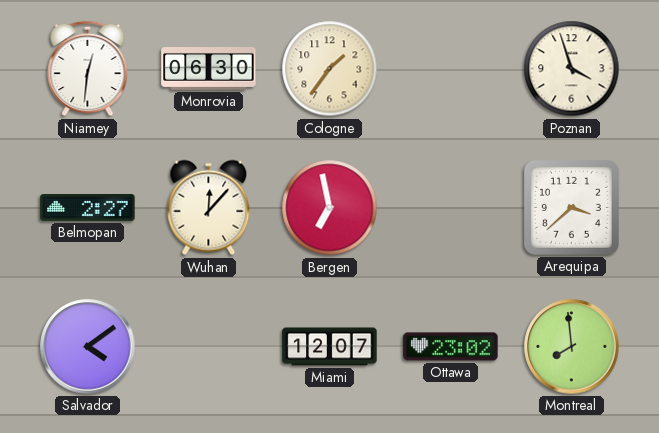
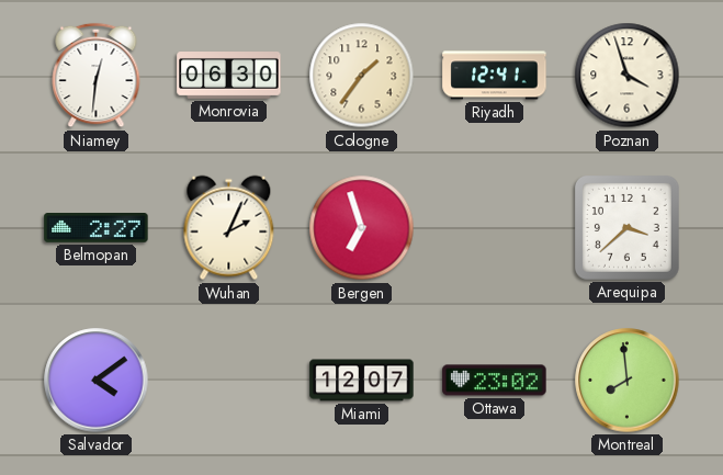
Riyadh: none -> 12:41
Wuhan: 12:07 -> 2:04
Bergen: 6:58 -> 6:57
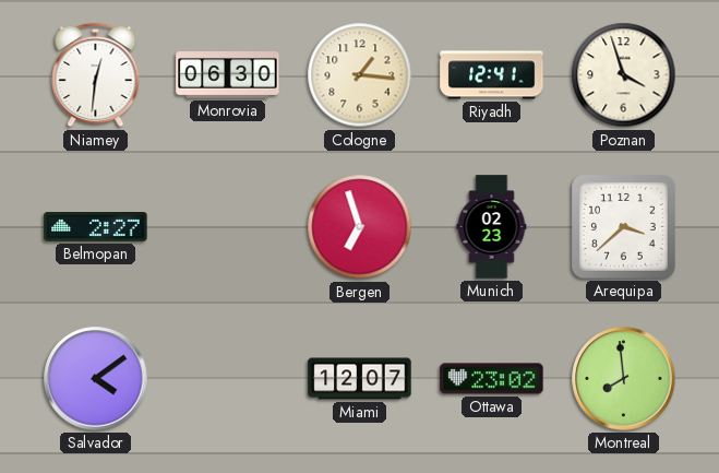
Cologne: 1:36 -> 1:16
Wuhan: 2:04 -> none
Munich: none -> 02:23
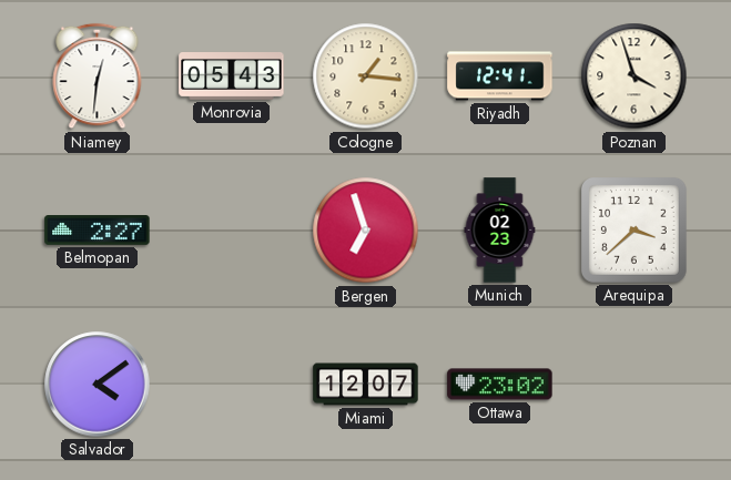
Monrovia: 06:30 -> 05:43
Montreal: 7:59 -> none
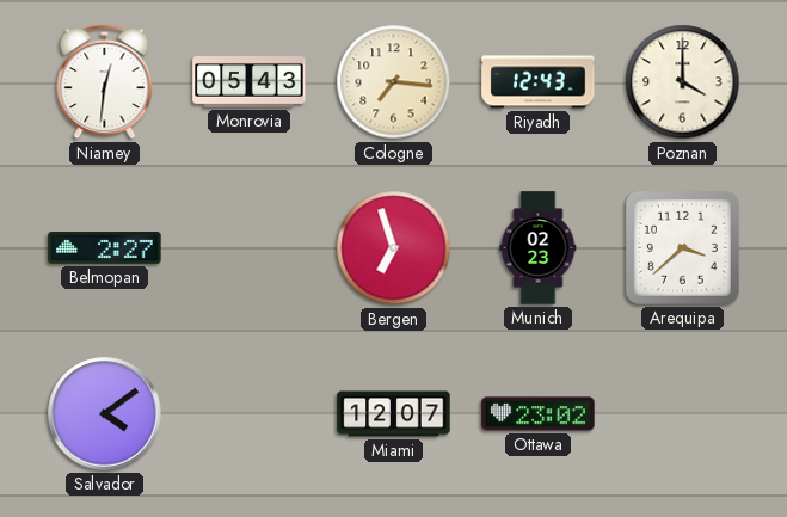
Cologne: 1:16 -> 7:16
Riyadh: 12:41 -> 12:43
Poznan: 3:57 -> 4:00
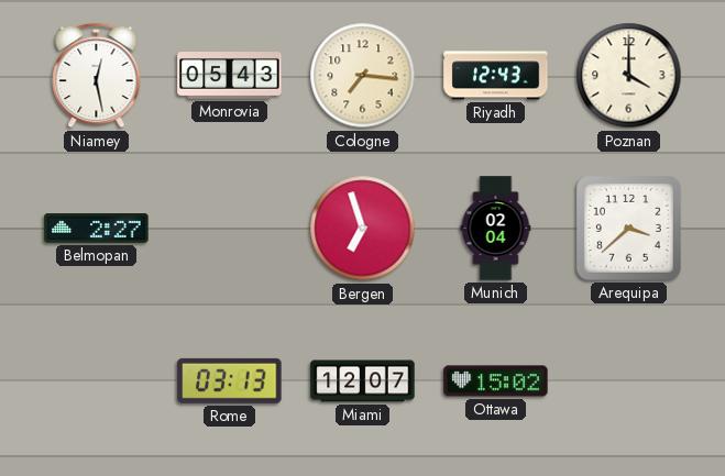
Niamey: 12:31 -> 12:28
Munich: 02:23 -> 02:04
Salvador: 4:09 -> none
Rome: none -> 03:13
Ottawa: 23:02 -> 15:02
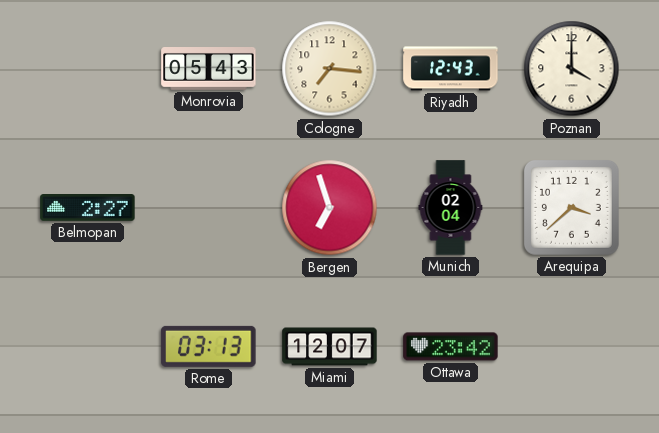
Niamey: 12:28 -> none
Ottawa: 15:02 -> 23:42
